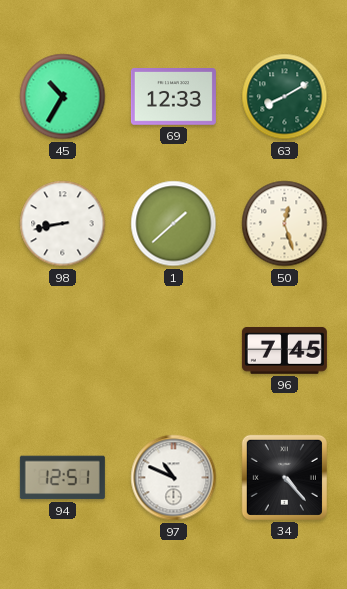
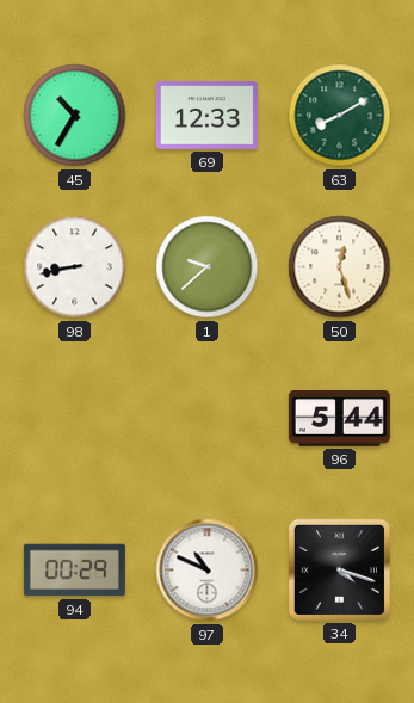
1: 1:38 -> 9:38
96: 7:45 -> 5:44
94: 12:51 -> 00:29
34: 4:23 -> 4:18
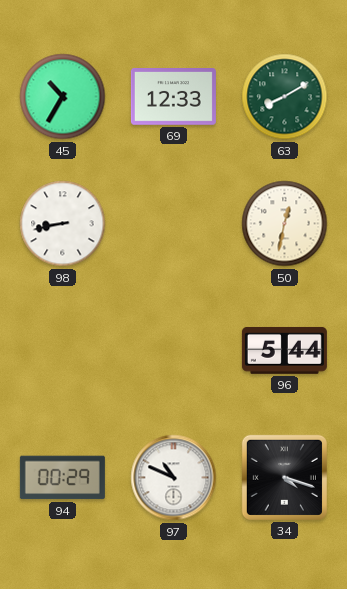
1: 9:38 -> none
50: 12:27 -> 12:32
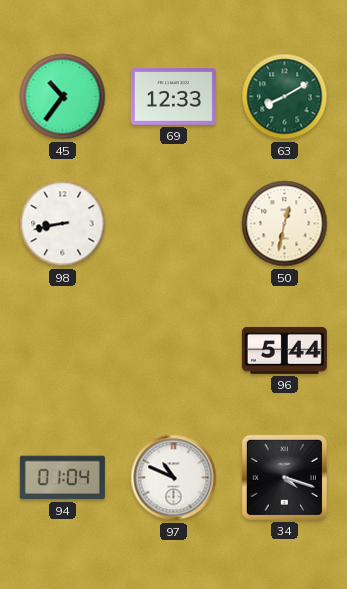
45: 10:35 -> 10:36
94: 00:29 -> 01:04
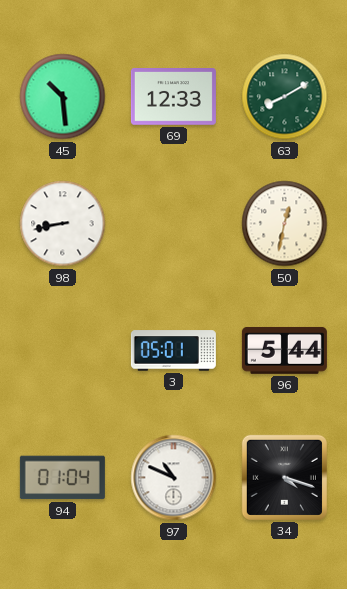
45: 10:36 -> 10:29
3: none -> 05:01
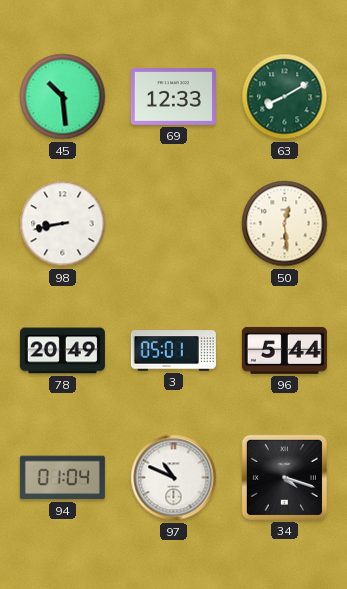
50: 12:32 -> 12:29
78: none -> 20:49
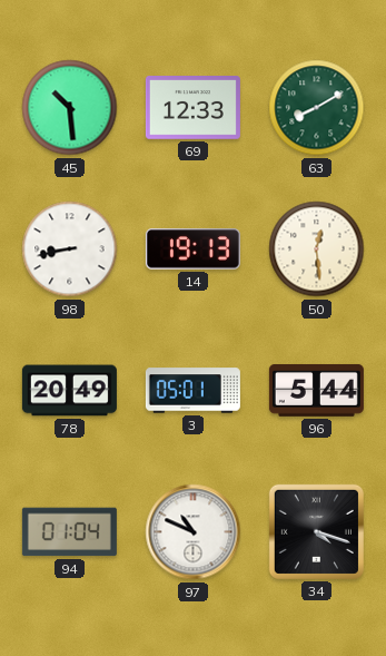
14: none -> 19:13
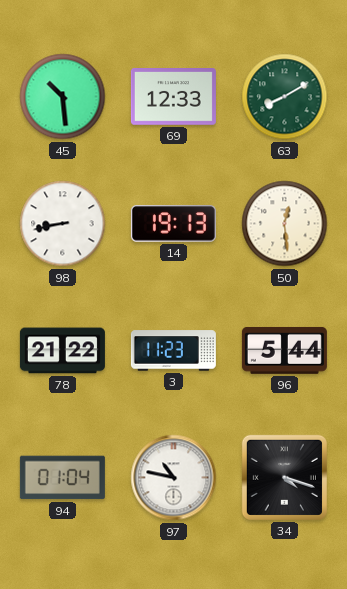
78: 20:49 -> 21:22
3: 05:01 -> 11:23
97: 10:49 -> 10:47
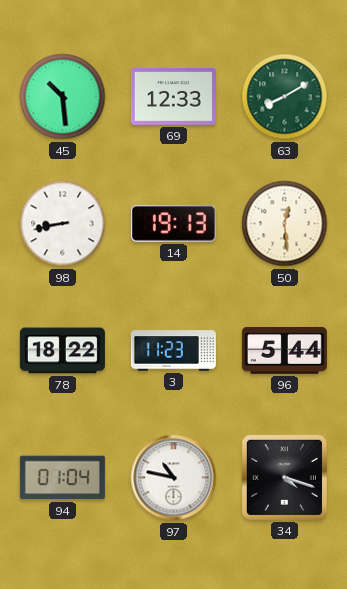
78: 21:22 -> 18:22
